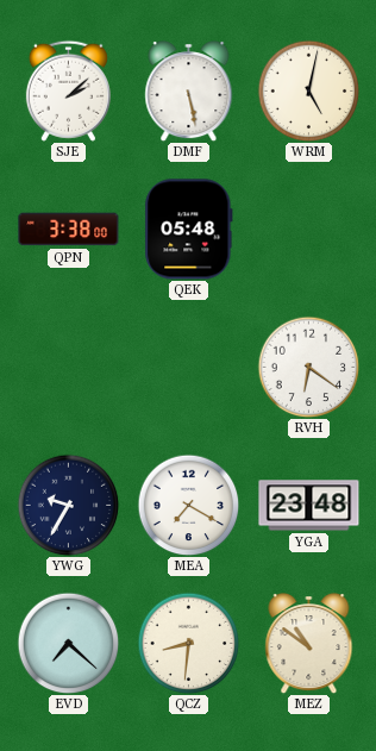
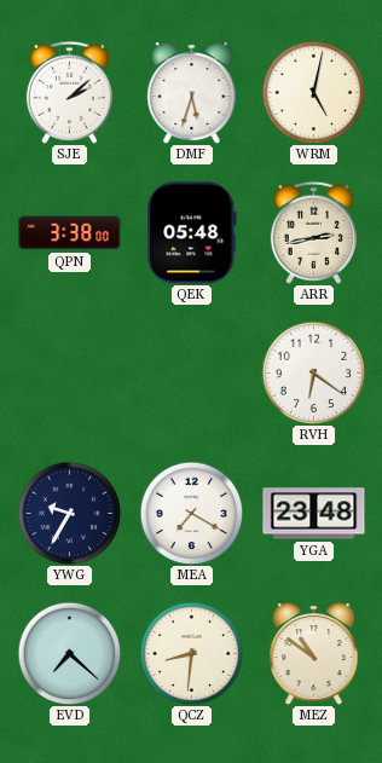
DMF: 5:28 -> 5:33
ARR: none -> 2:43
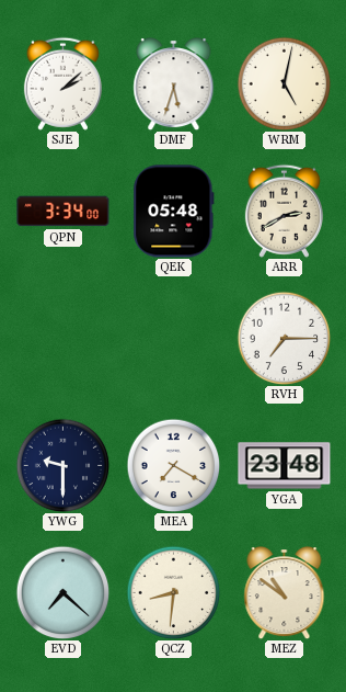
QPN: 3:38 -> 3:34
ARR: 2:43 -> 2:40
RVH: 6:21 -> 7:15
YWG: 9:35 -> 9:30
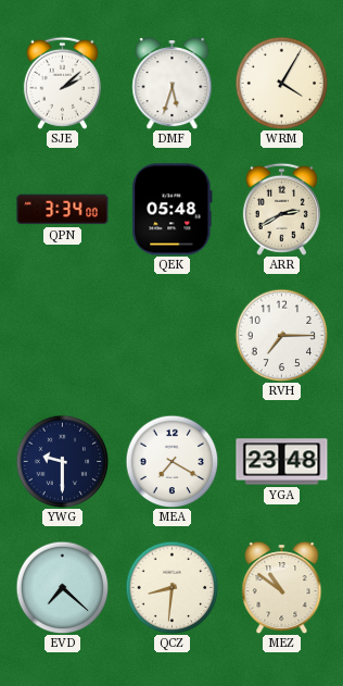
WRM: 5:02 -> 4:05
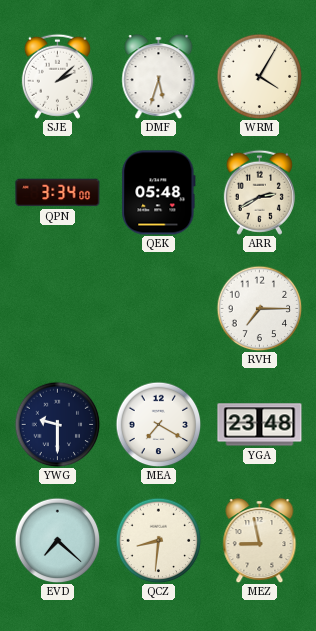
MEZ: 10:51 -> 8:58
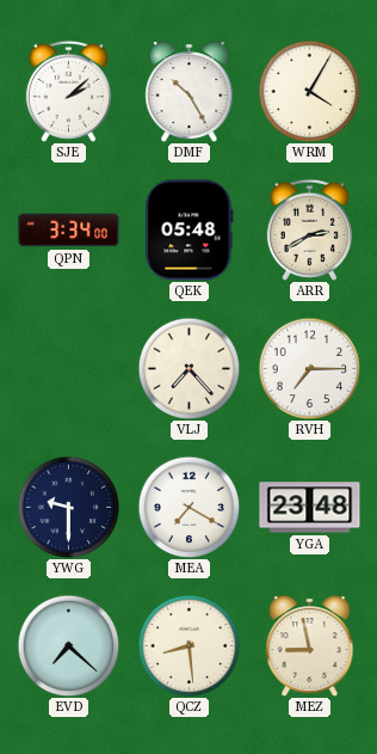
DMF: 5:33 -> 10:25
VLJ: none -> 7:23
QCZ: 8:31 -> 8:29
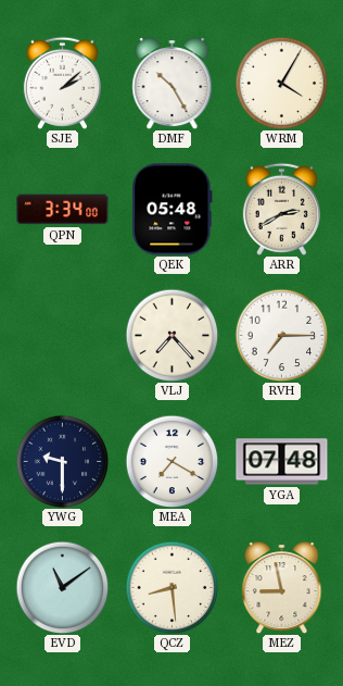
YGA: 23:48 -> 07:48
EVD: 7:22 -> 11:09
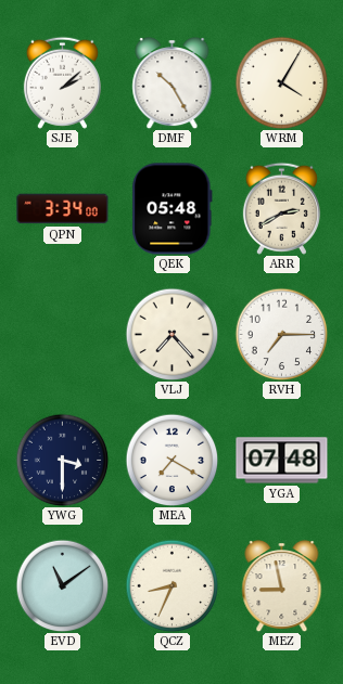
YWG: 9:30 -> 3:30
QCZ: 8:29 -> 8:34
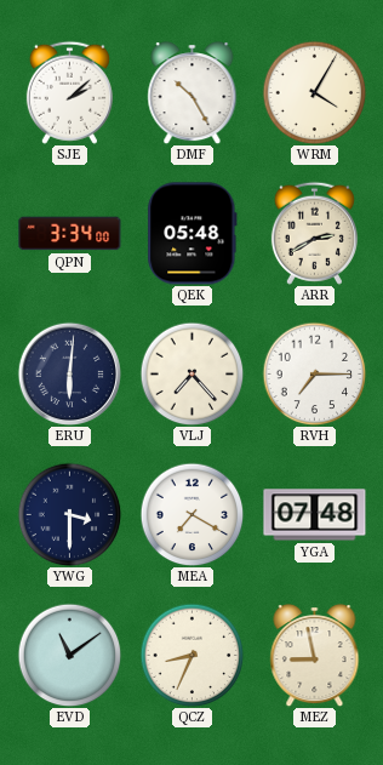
ERU: none -> 6:01
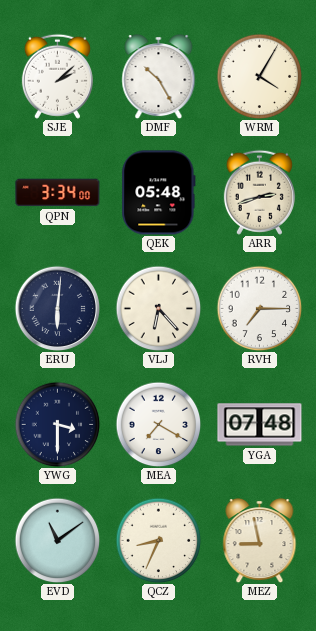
ARR: 2:40 -> 2:42
VLJ: 7:23 -> 6:23
